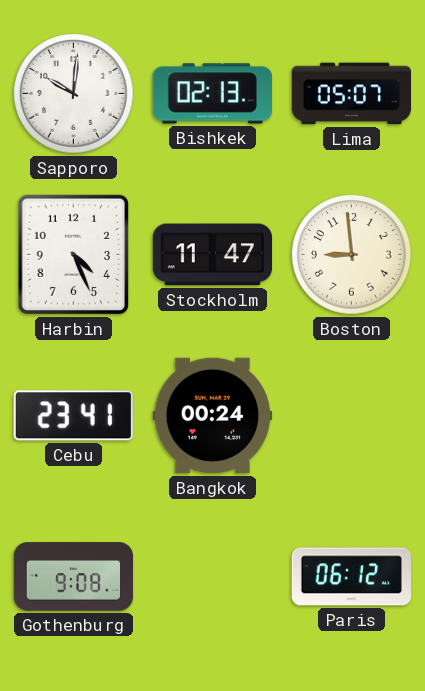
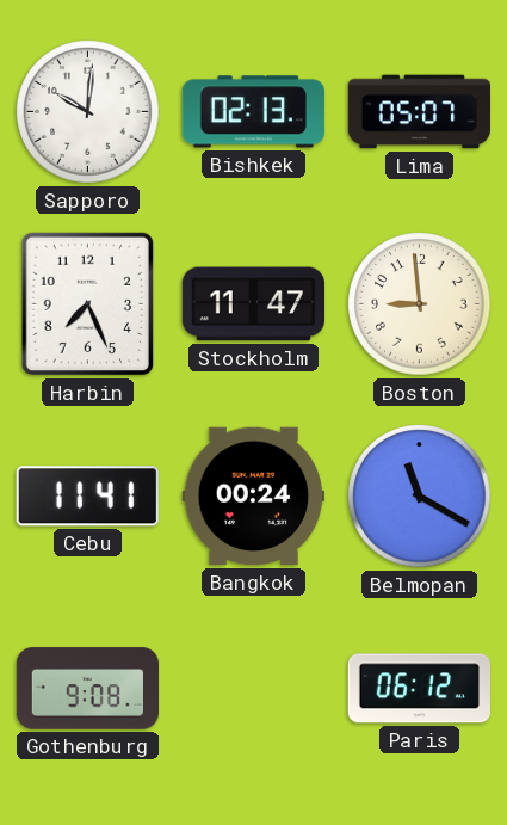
Harbin: 4:26 -> 7:26
Cebu: 23:41 -> 11:41
Belmopan: none -> 11:20
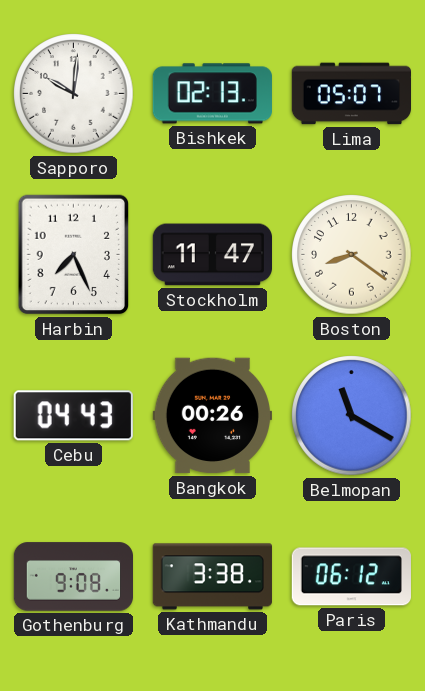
Boston: 8:59 -> 8:21
Cebu: 11:41 -> 04:43
Bangkok: 00:24 -> 00:26
Kathmandu: none -> 3:38
